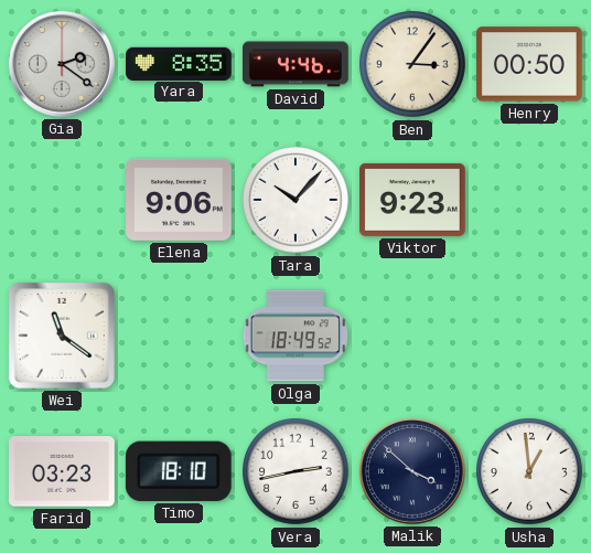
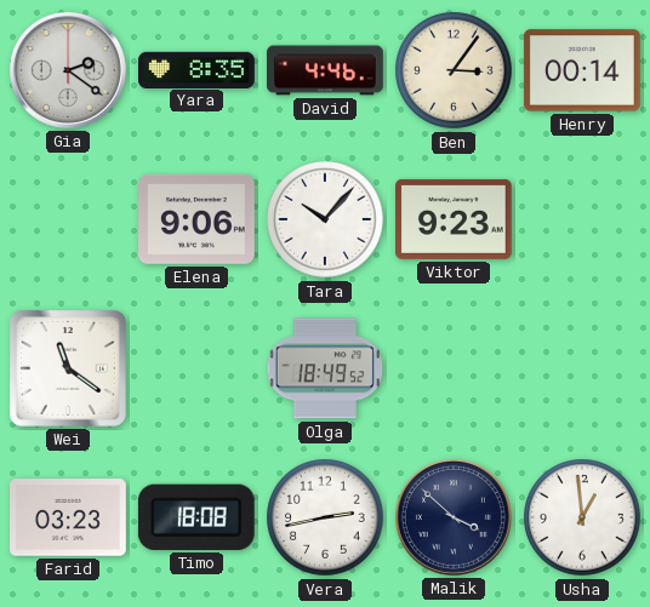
Henry: 00:50 -> 00:14
Timo: 18:10 -> 18:08
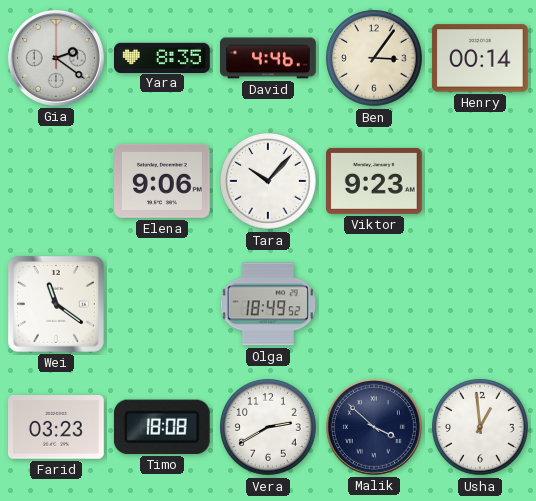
Vera: 2:43 -> 2:40
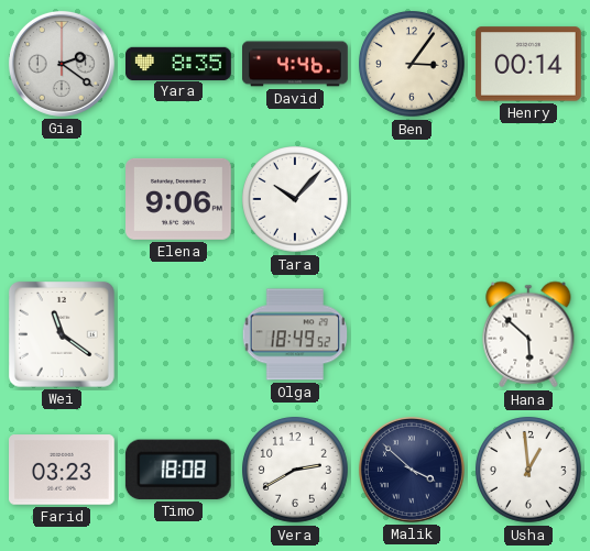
Viktor: 9:23 -> none
Hana: none -> 5:52
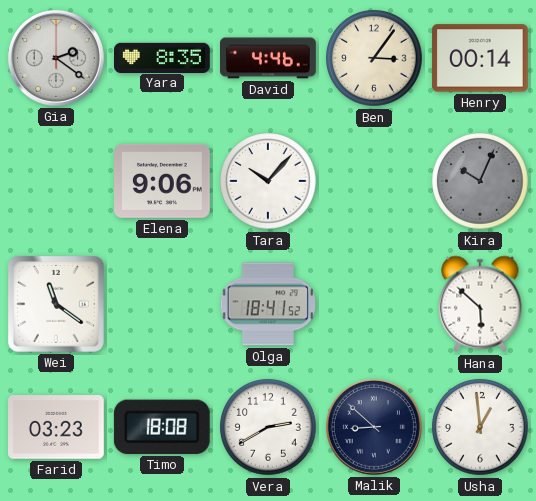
Kira: none -> 10:04
Olga: 18:49 -> 18:41
Malik: 3:52 -> 8:52
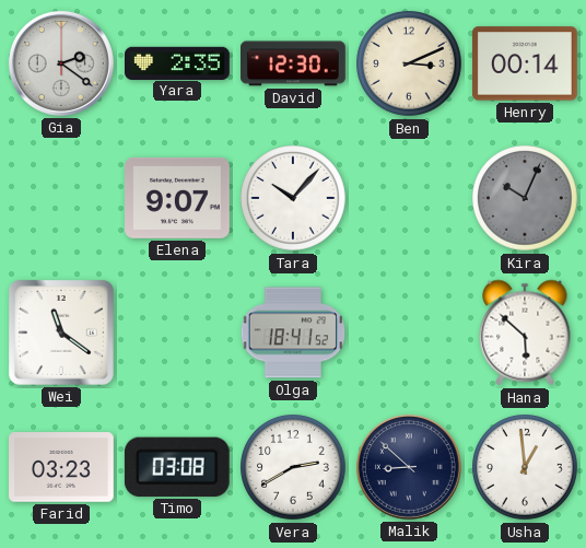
Yara: 8:35 -> 2:35
David: 4:46 -> 12:30
Ben: 3:06 -> 3:11
Elena: 9:06 -> 9:07
Timo: 18:08 -> 03:08
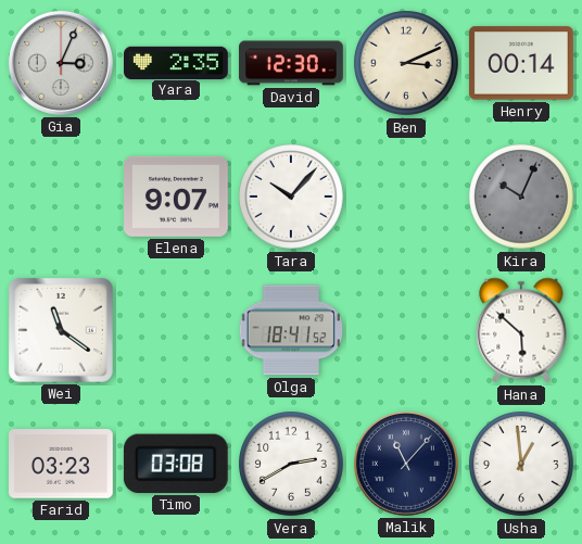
Gia: 2:21 -> 3:04
Malik: 8:52 -> 11:07
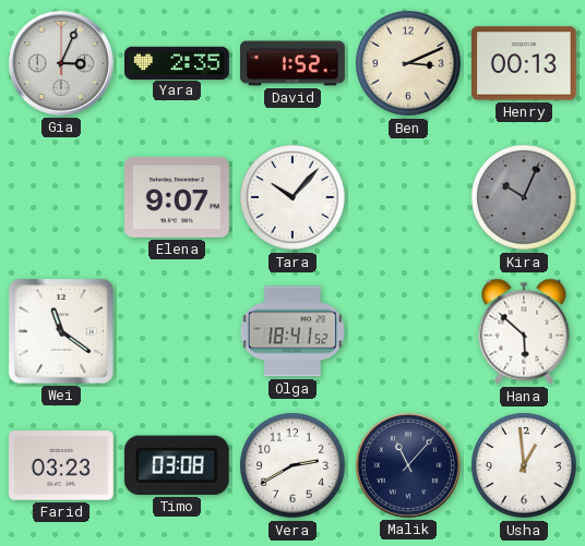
David: 12:30 -> 1:52
Henry: 00:14 -> 00:13
